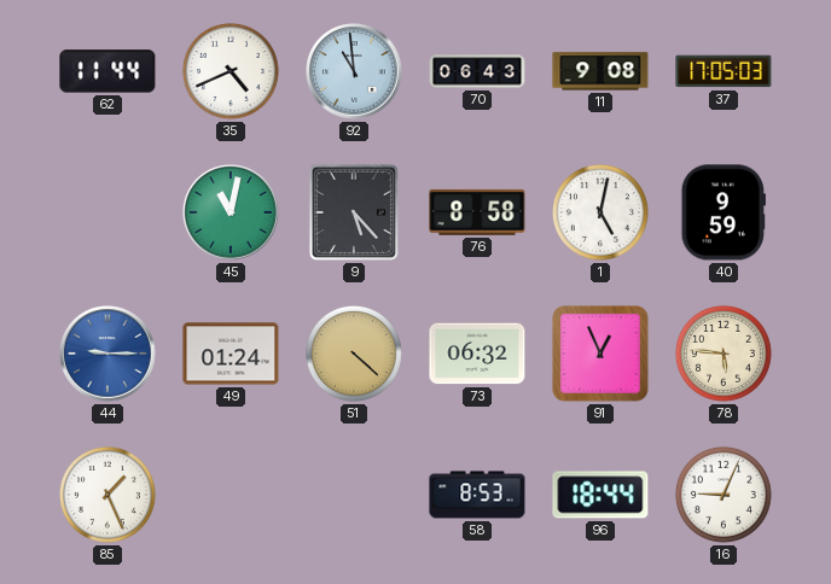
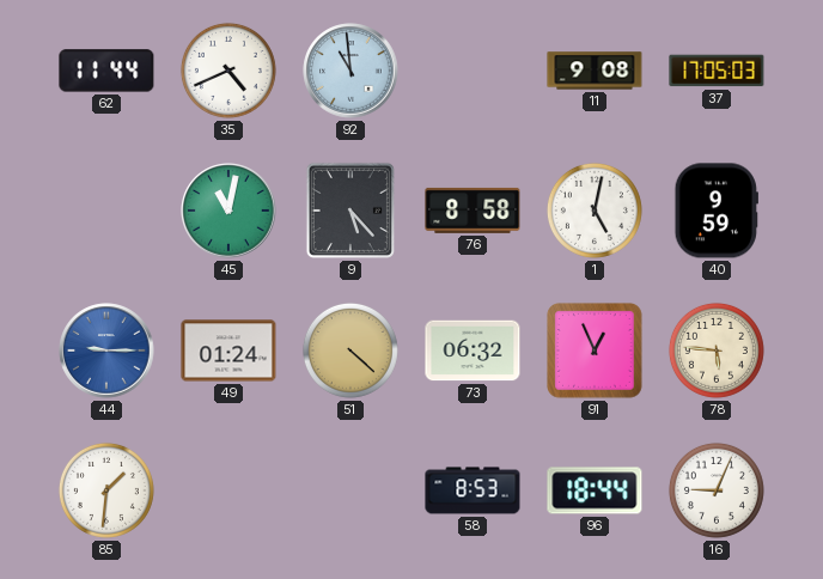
70: 06:43 -> none
85: 1:26 -> 1:31
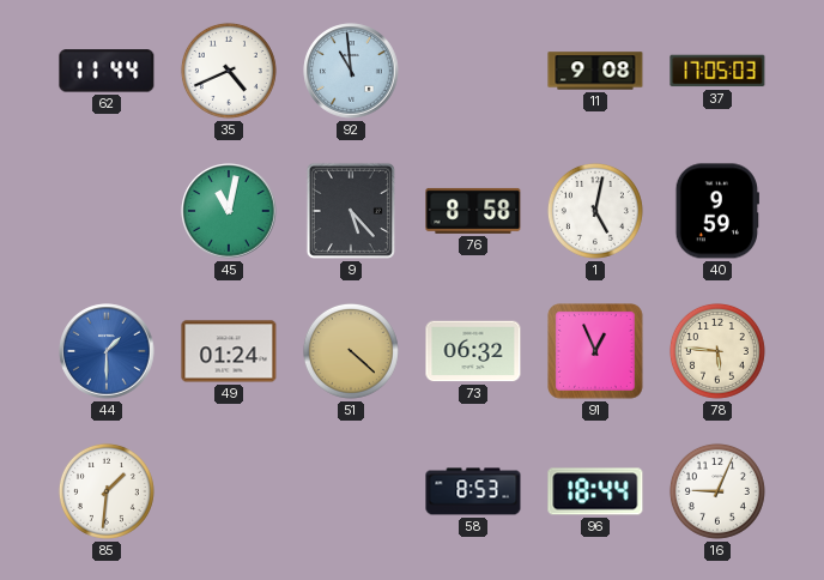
44: 9:15 -> 1:30
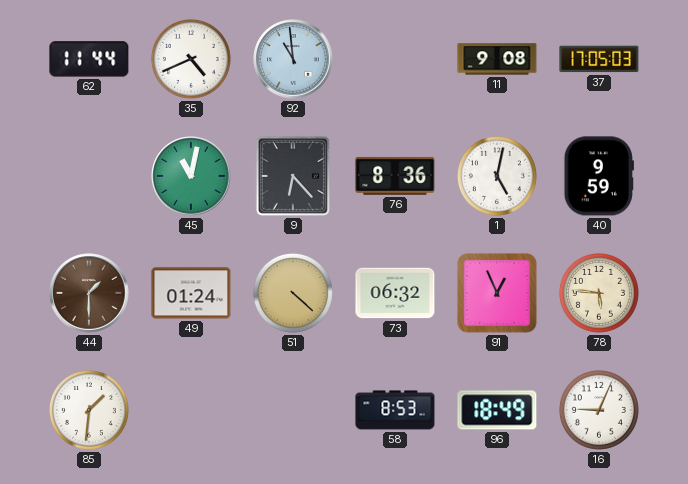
9: 5:23 -> 6:23
76: 8:58 -> 8:36
44 dial: blue -> brown
96: 18:44 -> 18:49
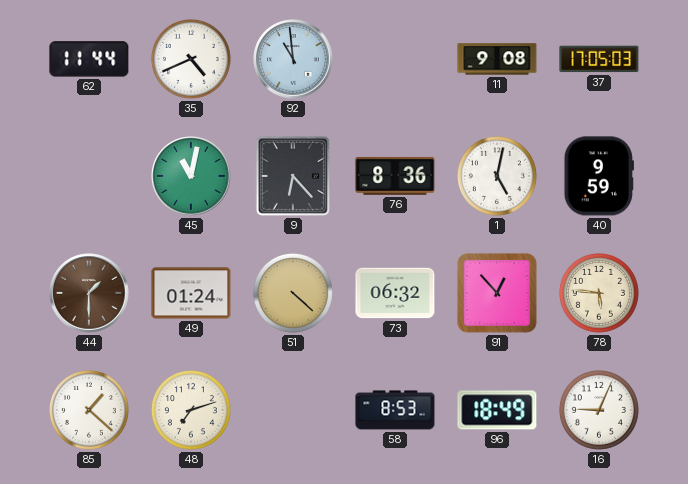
91: 12:56 -> 12:53
85: 1:31 -> 1:22
48: none -> 7:12
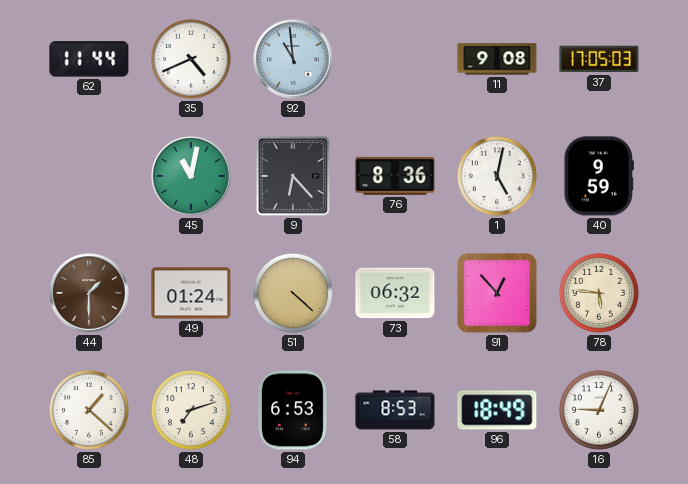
94: none -> 6:53
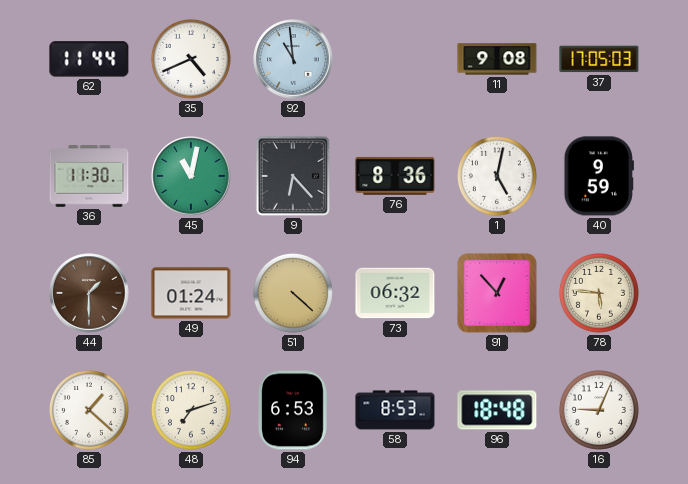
36: none -> 11:30
96: 18:49 -> 18:48
